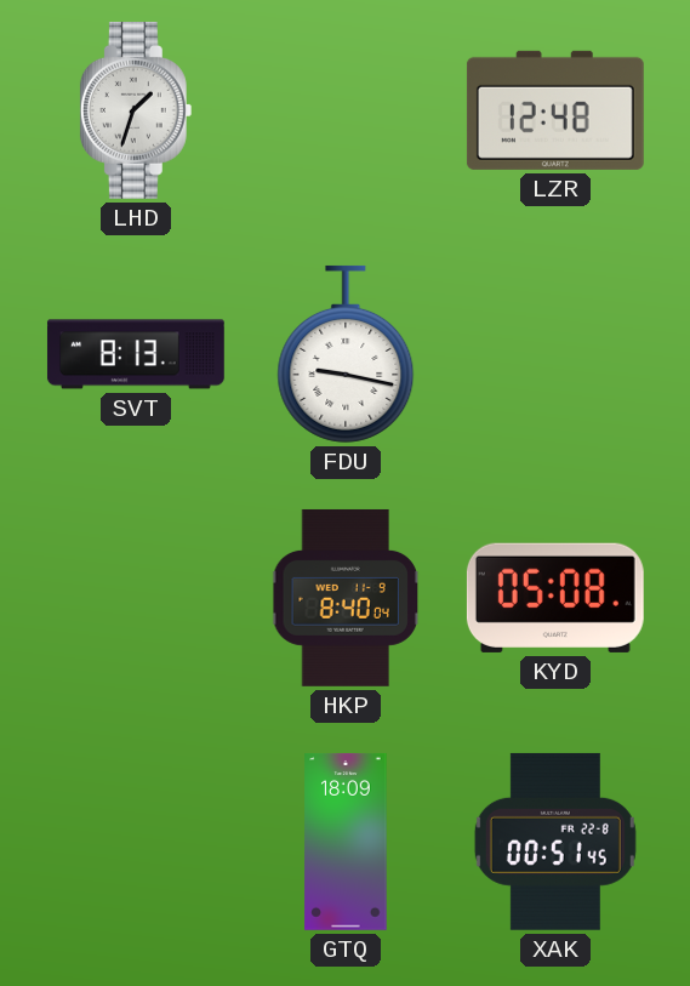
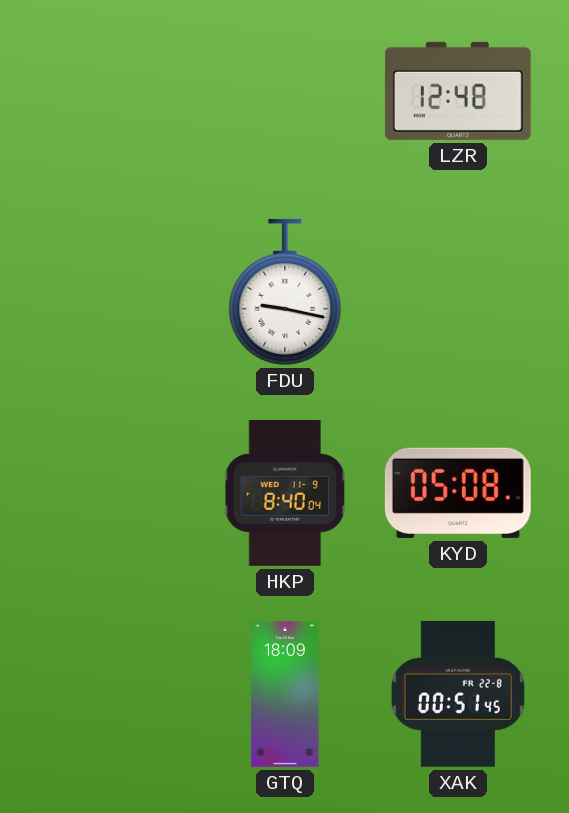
LHD: 1:33 -> none
SVT: 8:13 -> none
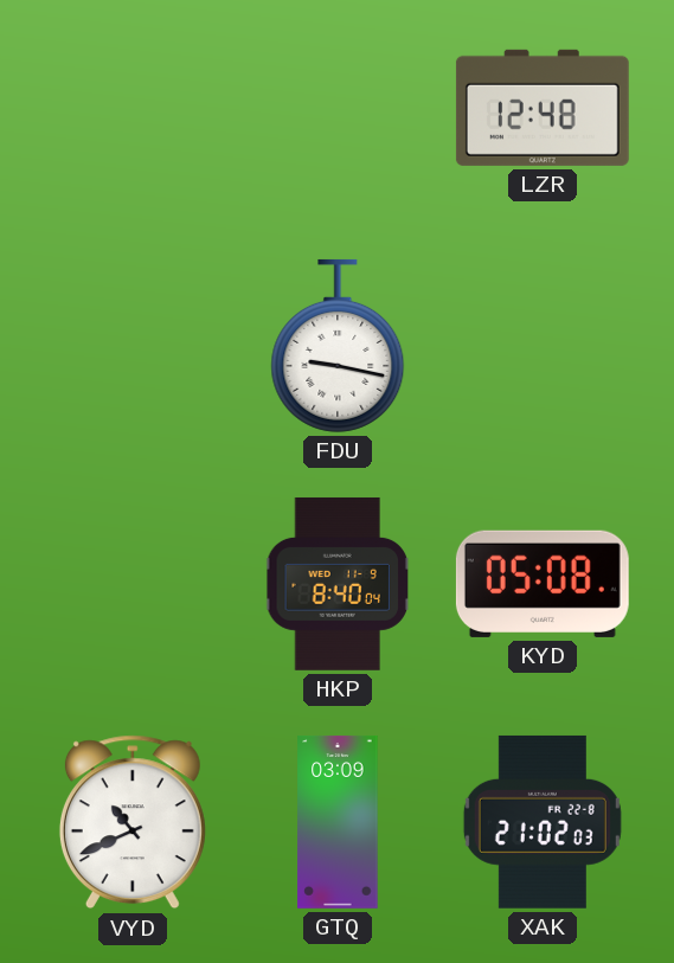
VYD: none -> 10:41
GTQ: 18:09 -> 03:09
XAK: 00:51 -> 21:02
